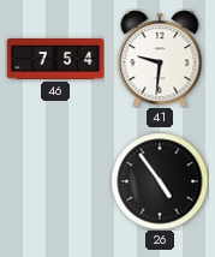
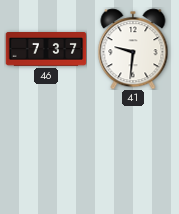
46: 7:54 -> 7:37
26: 4:54 -> none
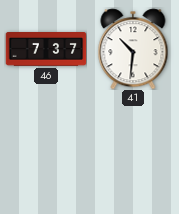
41: 9:31 -> 10:31
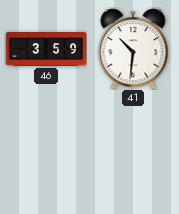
46: 7:37 -> 3:59
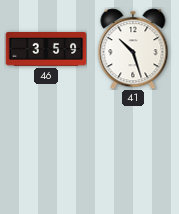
41: 10:31 -> 10:27
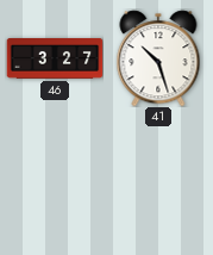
46: 3:59 -> 3:27
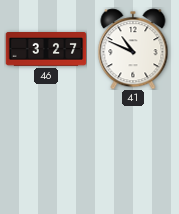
41: 10:27 -> 10:49
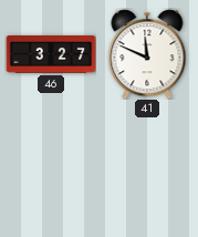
41: 10:49 -> 11:49
